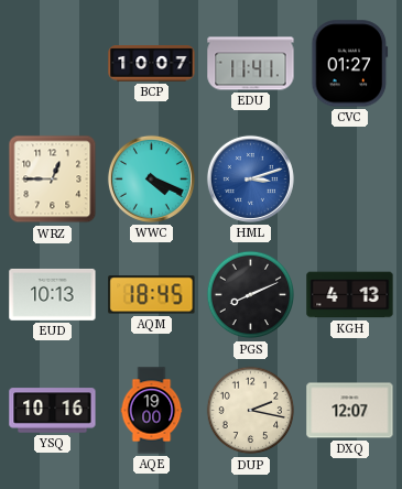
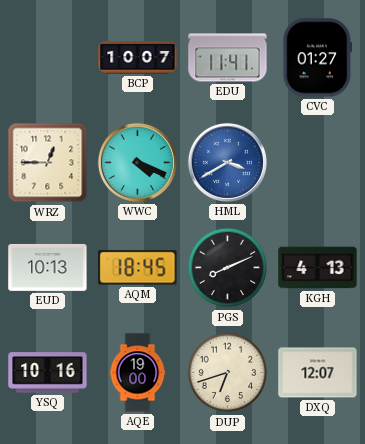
HML: 3:12 -> 3:40
DUP: 2:17 -> 6:42
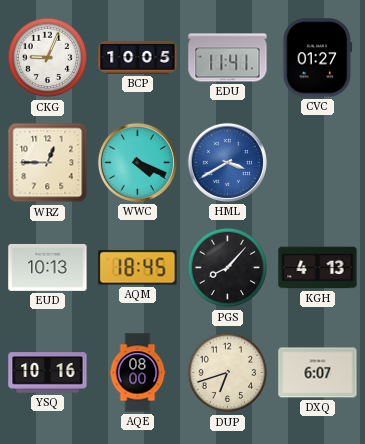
CKG: none -> 9:04
BCP: 10:07 -> 10:05
PGS: 8:11 -> 8:07
AQE: 19:00 -> 08:00
DXQ: 12:07 -> 6:07
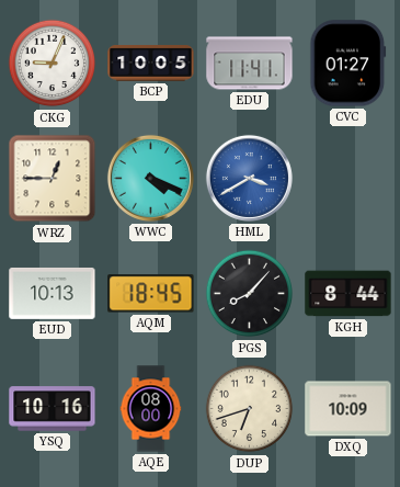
KGH: 4:13 -> 8:44
DXQ: 6:07 -> 10:09
